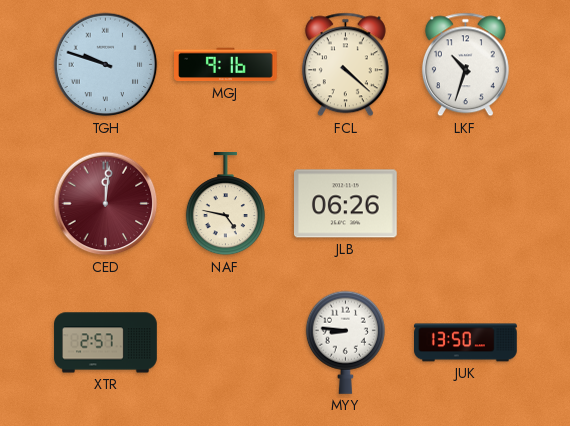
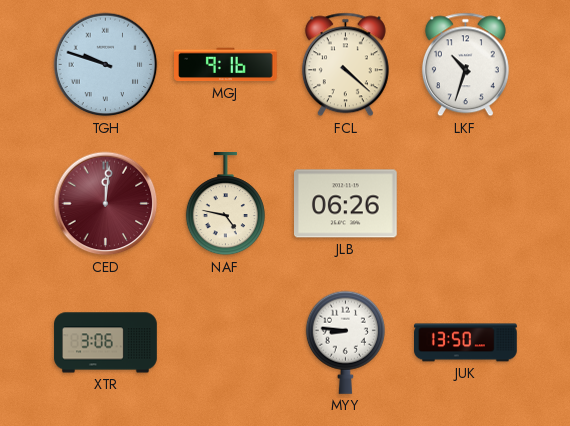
XTR: 2:57 -> 3:06
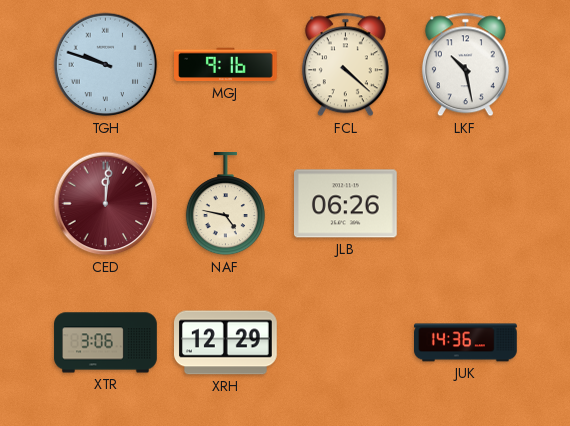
LKF: 10:33 -> 10:28
XRH: none -> 12:29
MYY: 8:46 -> none
JUK: 13:50 -> 14:36
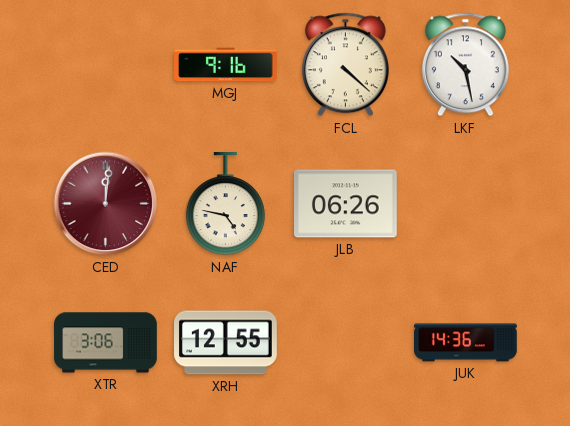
TGH: 9:48 -> none
XRH: 12:29 -> 12:55
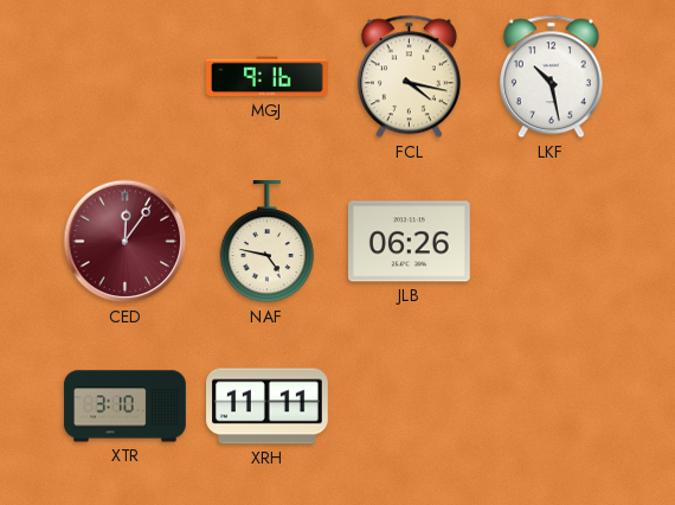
FCL: 4:22 -> 4:17
CED: 12:01 -> 12:06
XTR: 3:06 -> 3:10
XRH: 12:55 -> 11:11
JUK: 14:36 -> none
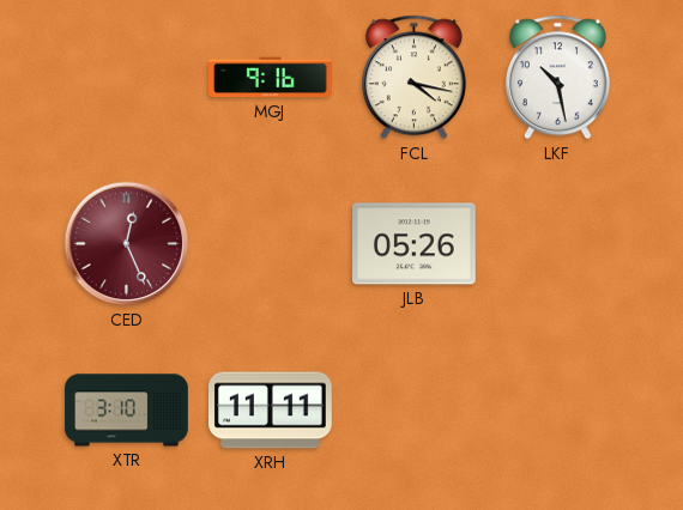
CED: 12:06 -> 12:26
NAF: 4:47 -> none
JLB: 06:26 -> 05:26
